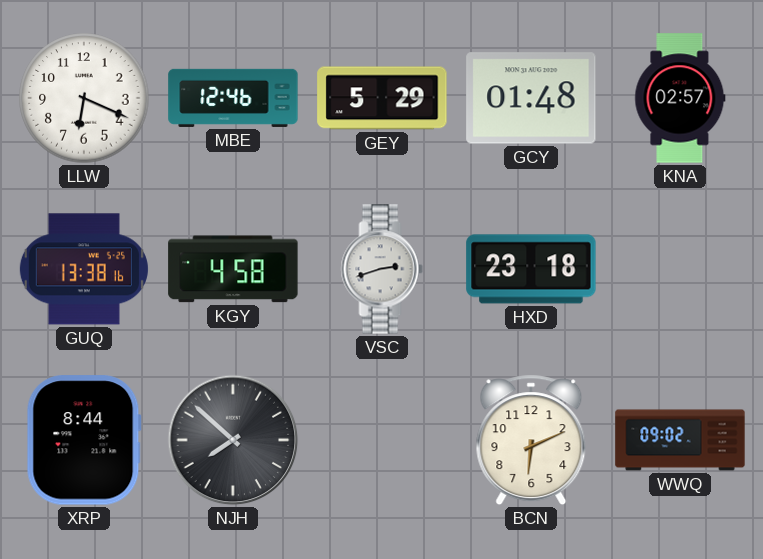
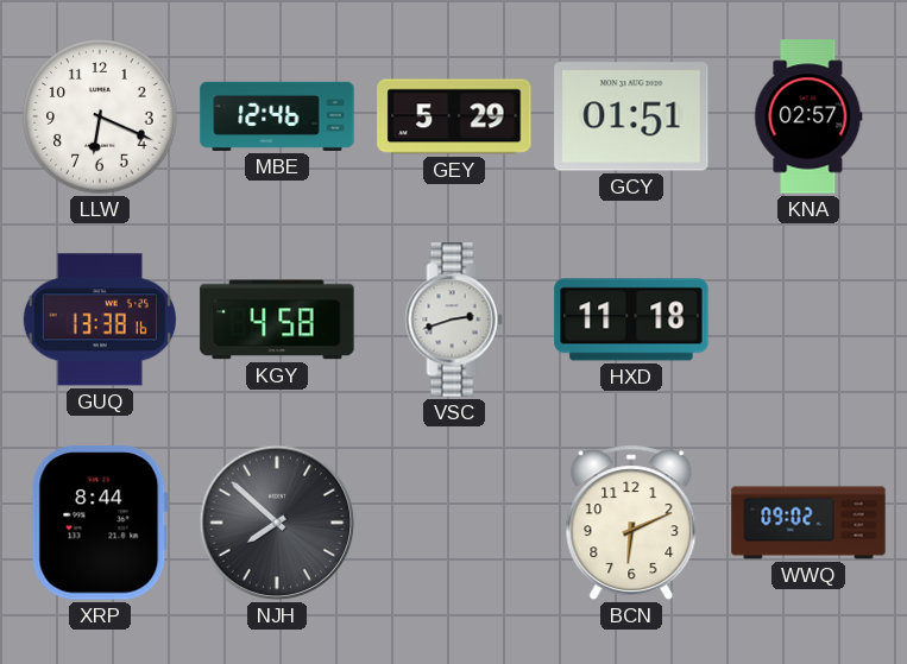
GCY: 01:48 -> 01:51
HXD: 23:18 -> 11:18
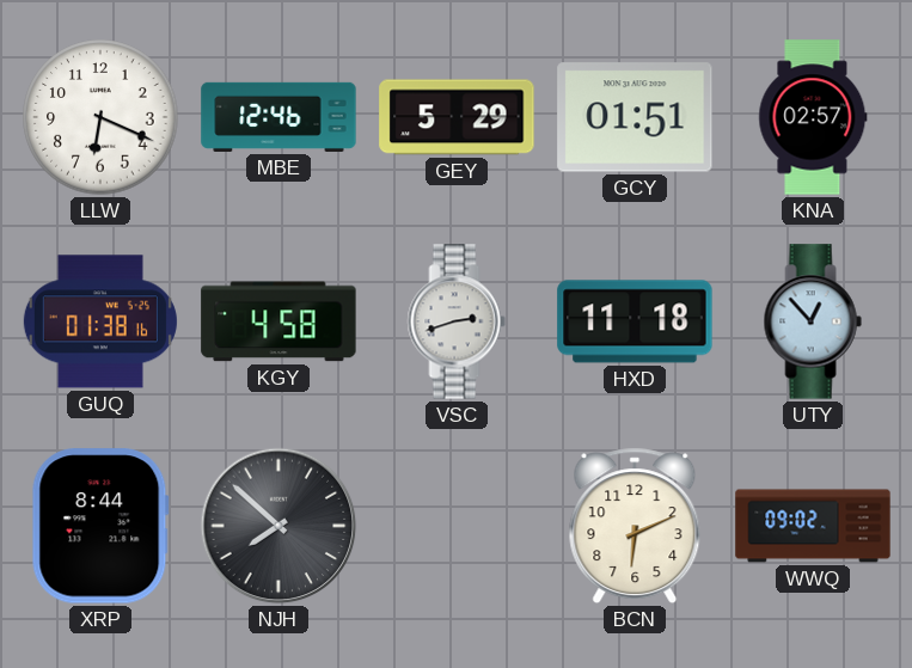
GUQ: 13:38 -> 01:38
UTY: none -> 12:53
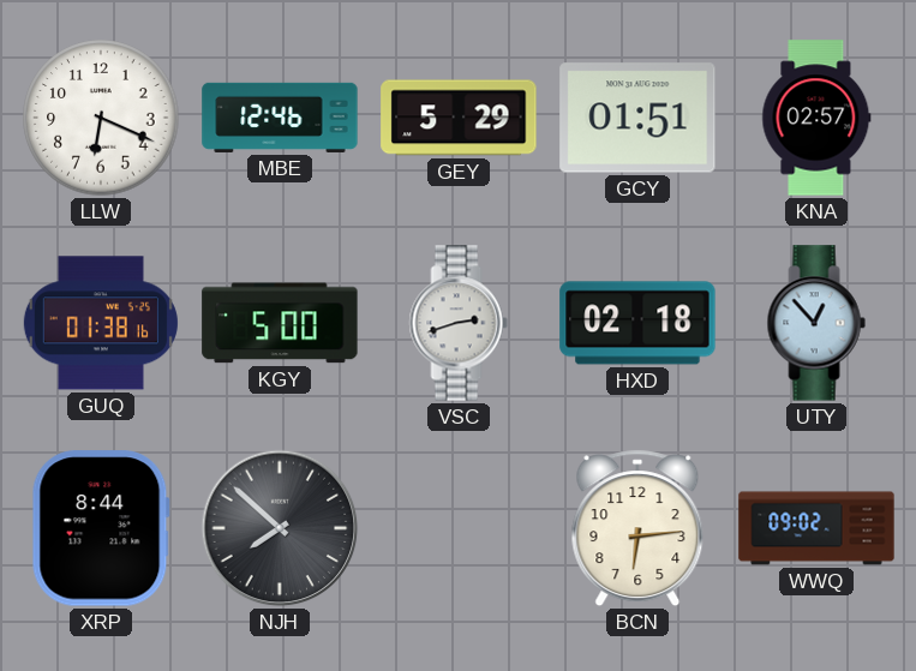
KGY: 4:58 -> 5:00
HXD: 11:18 -> 02:18
BCN: 6:11 -> 6:14
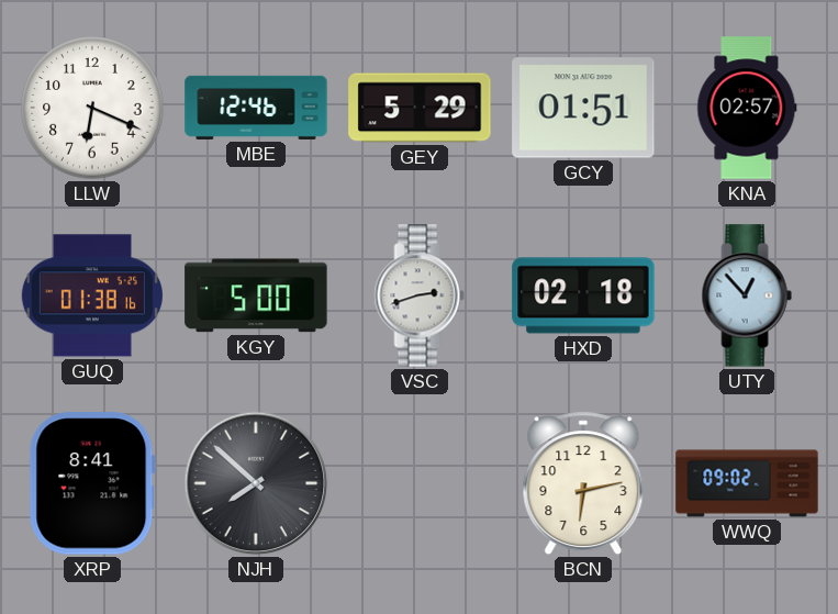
XRP: 8:44 -> 8:41
BCN: 6:14 -> 6:13
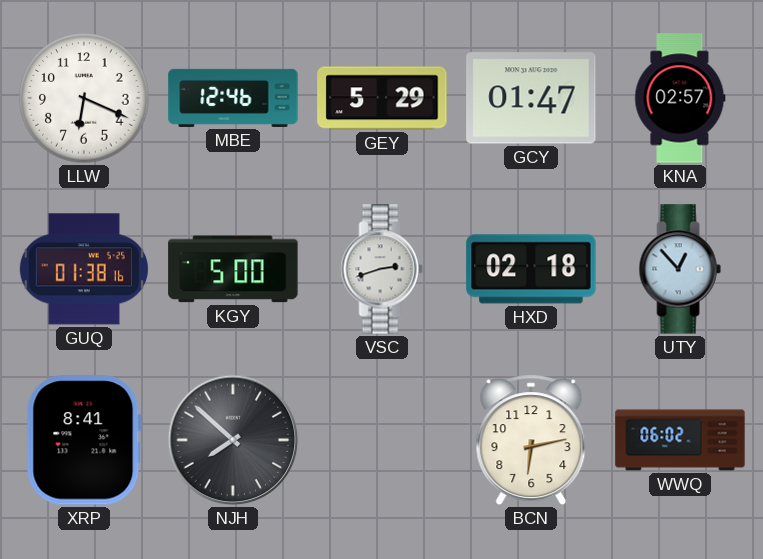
GCY: 01:51 -> 01:47
WWQ: 09:02 -> 06:02
